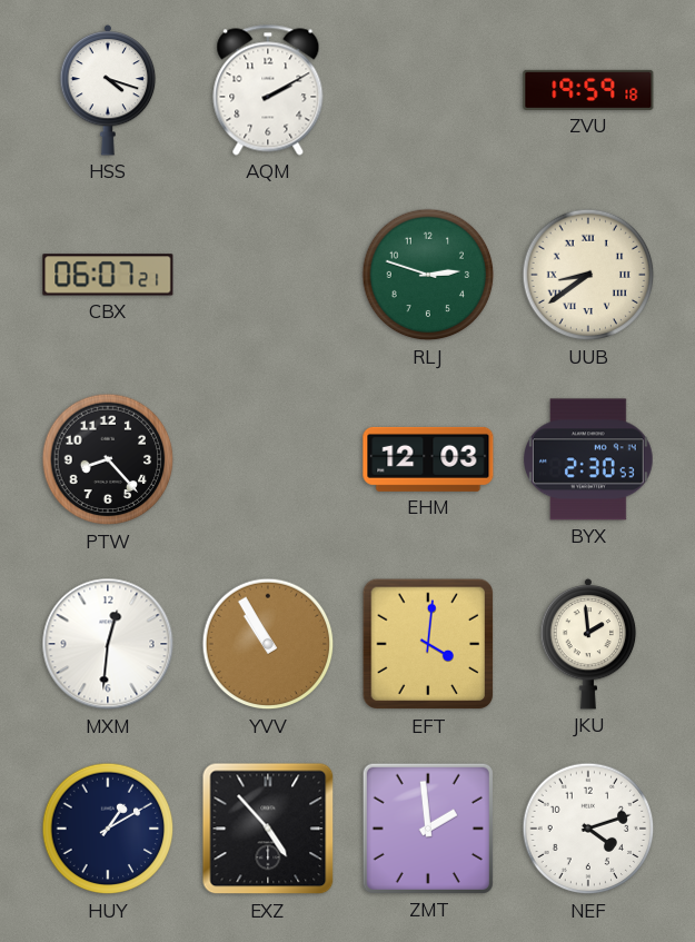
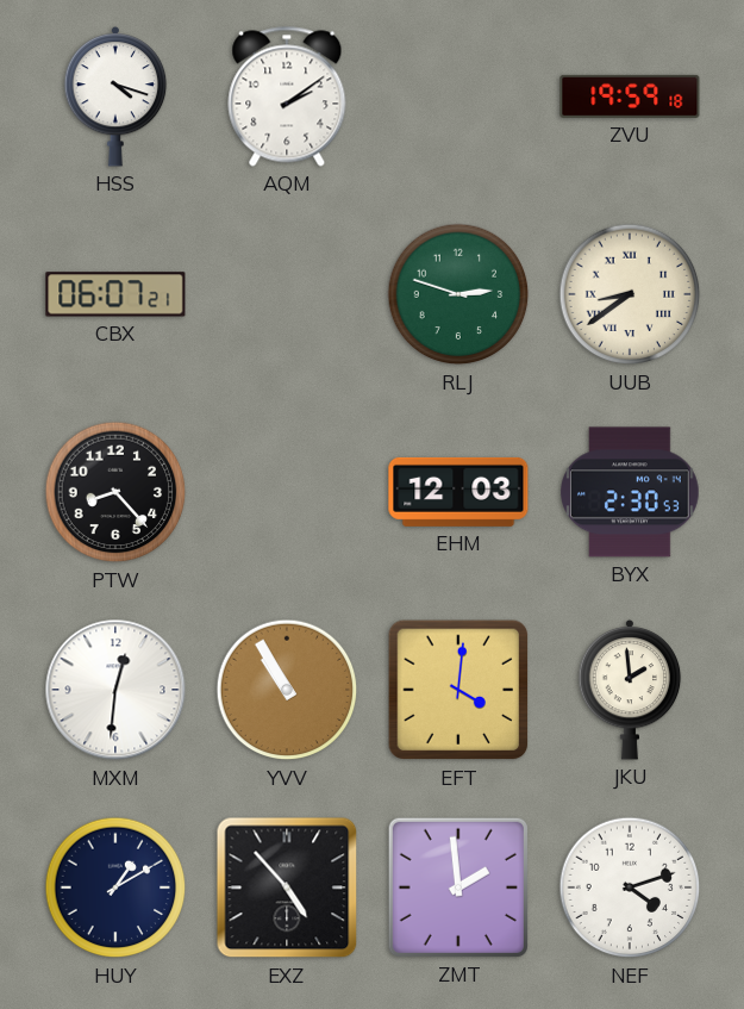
AQM: 2:10 -> 2:09
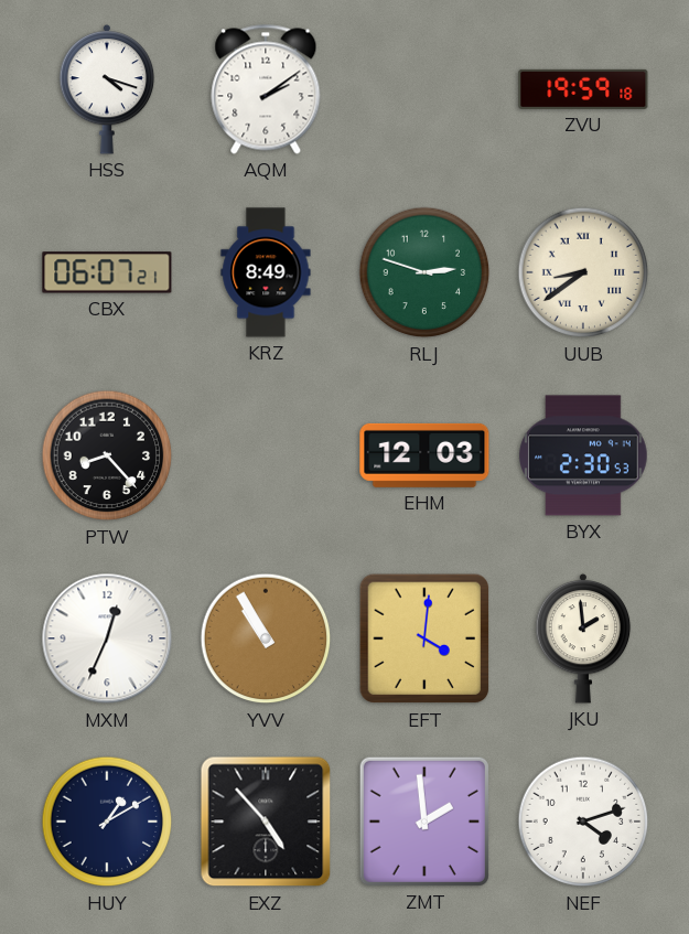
KRZ: none -> 8:49
MXM: 12:31 -> 12:34
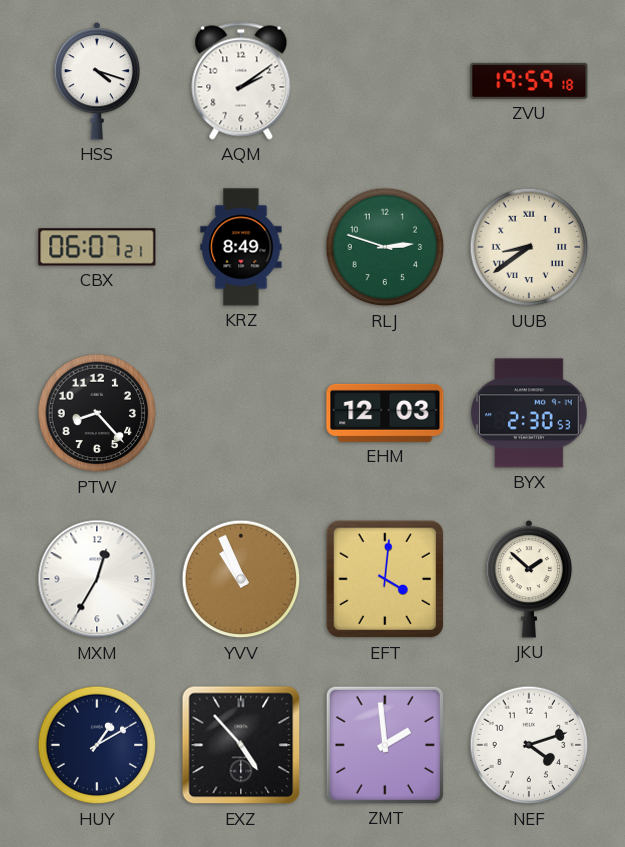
MXM: 12:34 -> 12:35
YVV: 10:55 -> 10:56
JKU: 1:59 -> 1:52
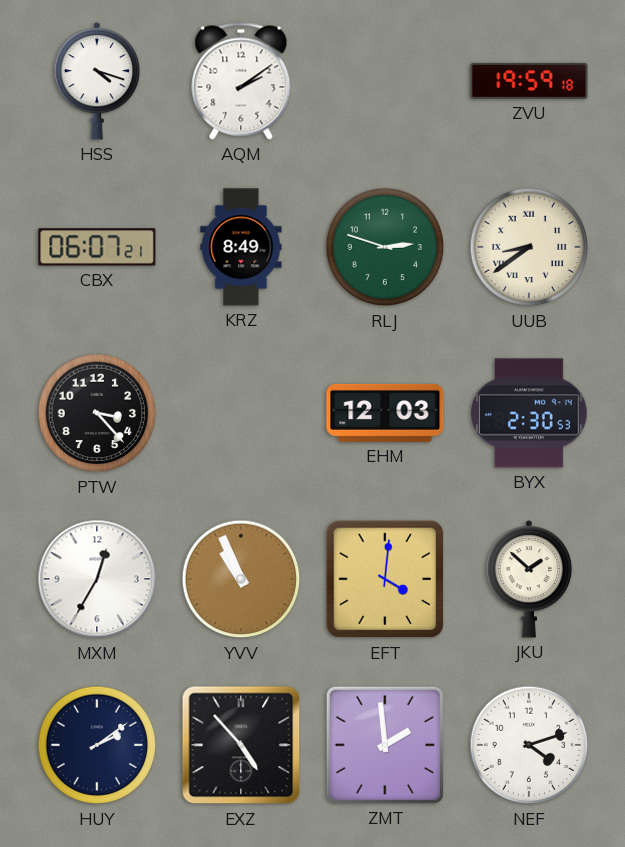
PTW: 8:23 -> 3:23
HUY: 1:10 -> 2:09
